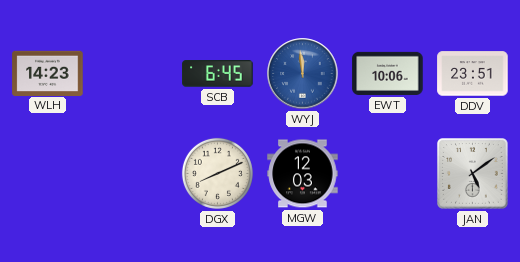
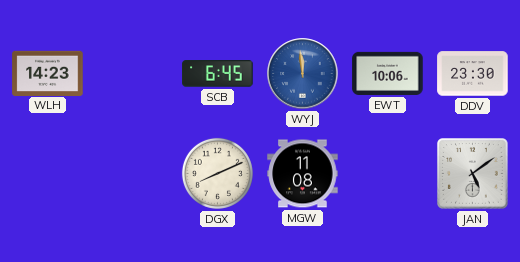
DDV: 23:51 -> 23:30
MGW: 12:03 -> 11:08
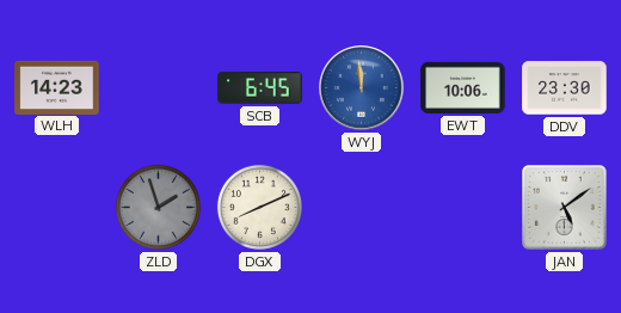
ZLD: none -> 1:57
MGW: 11:08 -> none
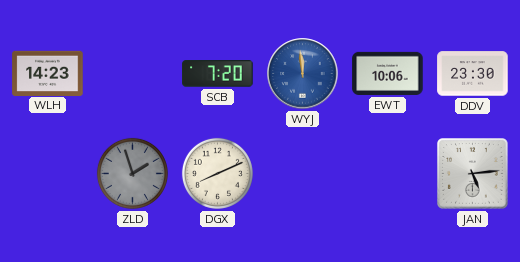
SCB: 6:45 -> 7:20
JAN: 5:09 -> 5:14
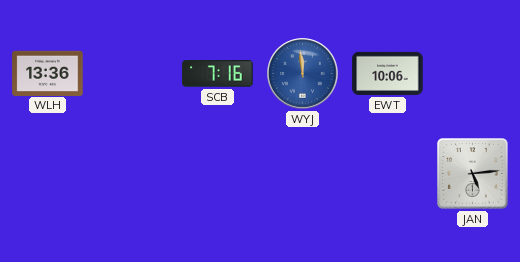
WLH: 14:23 -> 13:36
SCB: 7:20 -> 7:16
DDV: 23:30 -> none
ZLD: 1:57 -> none
DGX: 8:11 -> none
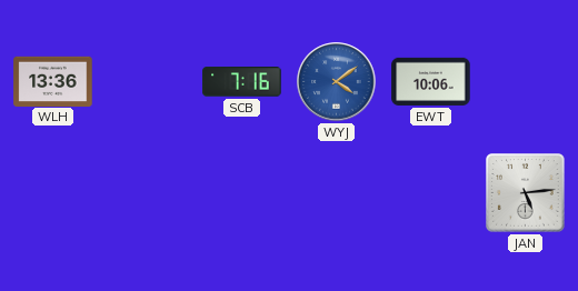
WYJ: 11:59 -> 4:09
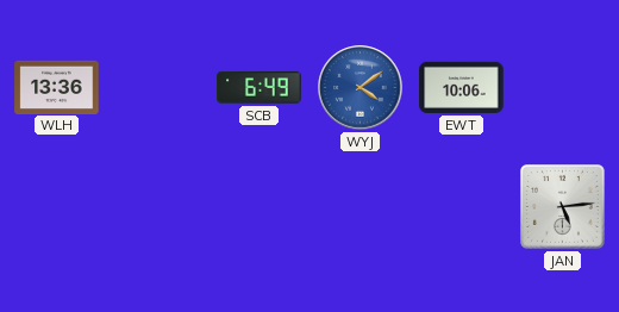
SCB: 7:16 -> 6:49
